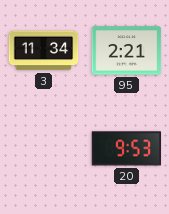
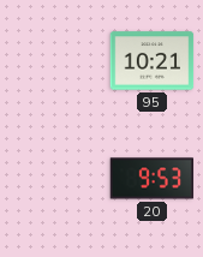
3: 11:34 -> none
95: 2:21 -> 10:21
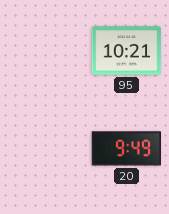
20: 9:53 -> 9:49
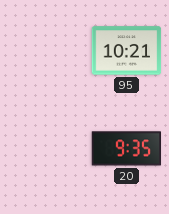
20: 9:49 -> 9:35
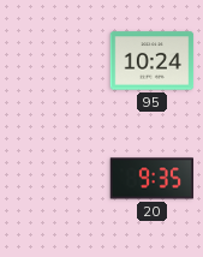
95: 10:21 -> 10:24
